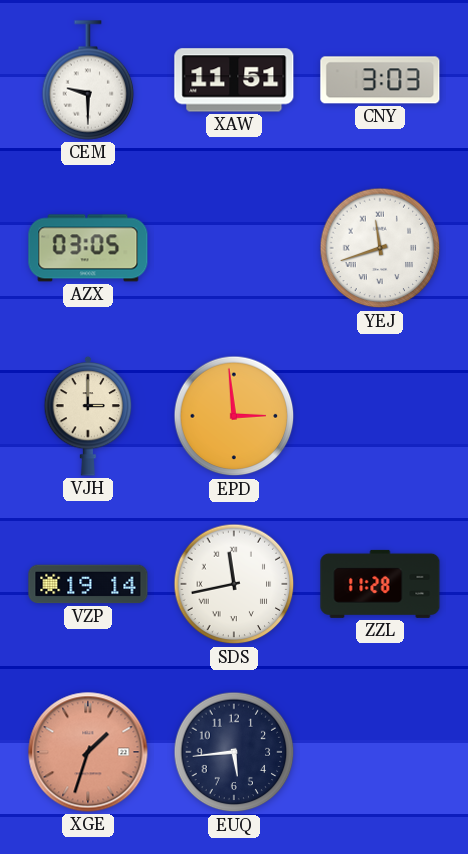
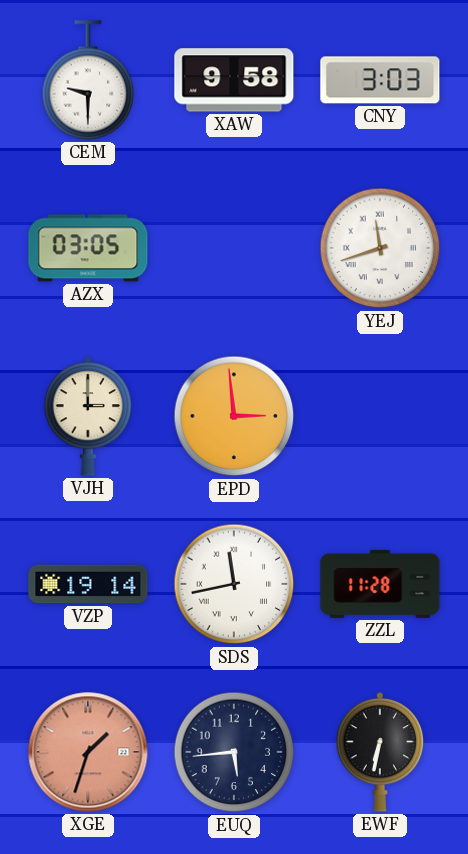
XAW: 11:51 -> 9:58
EWF: none -> 6:32
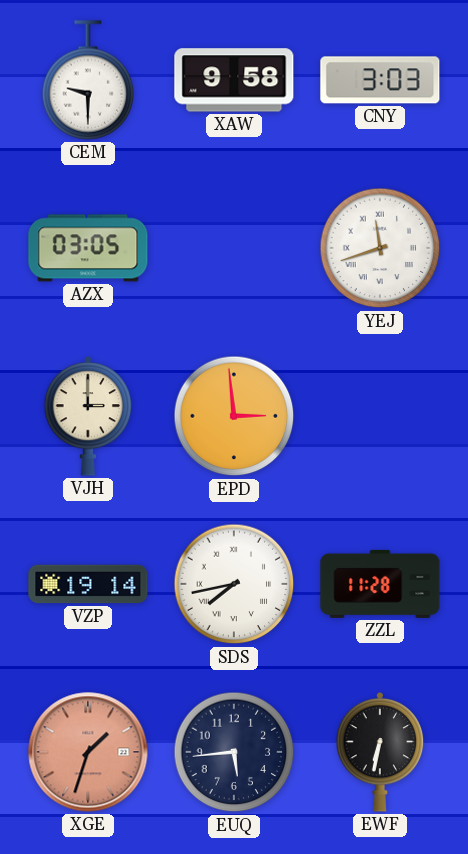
SDS: 11:43 -> 7:43
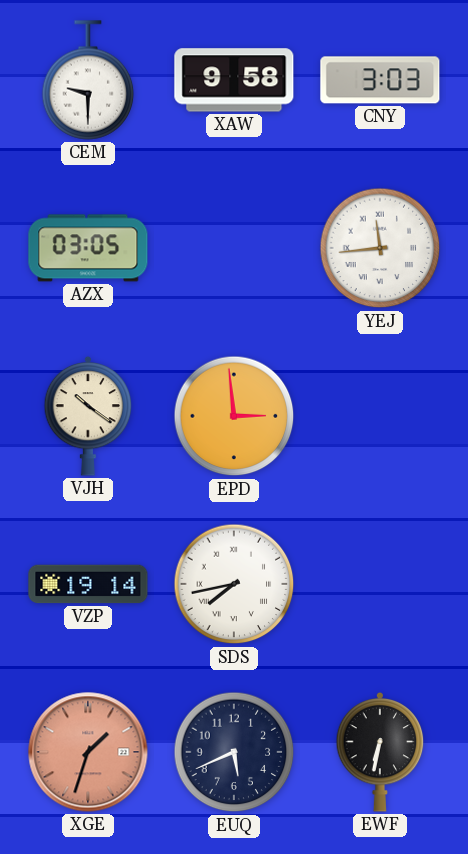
YEJ: 11:42 -> 11:44
VJH: 3:00 -> 10:21
ZZL: 11:28 -> none
EUQ: 5:44 -> 5:41
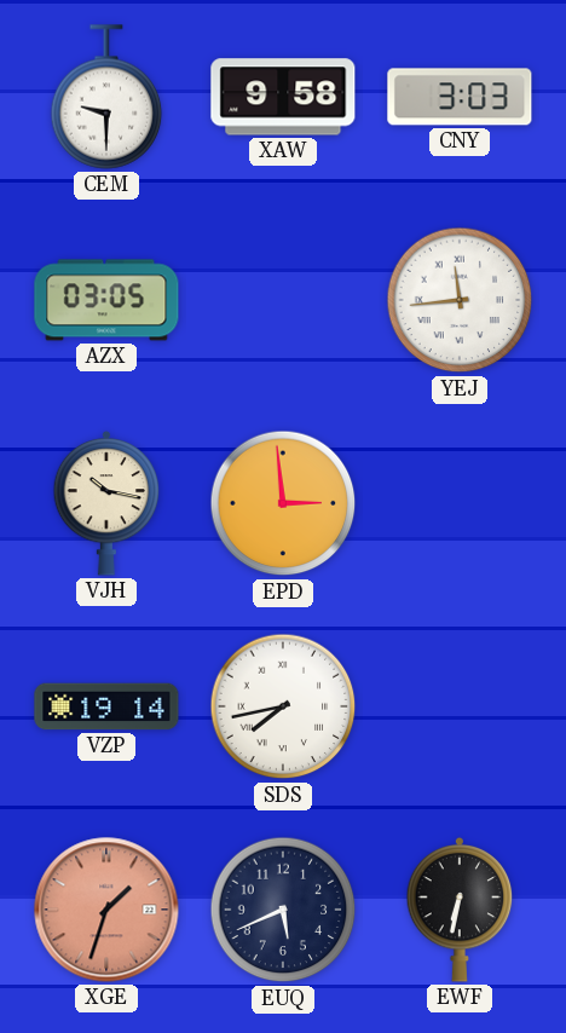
VJH: 10:21 -> 10:17
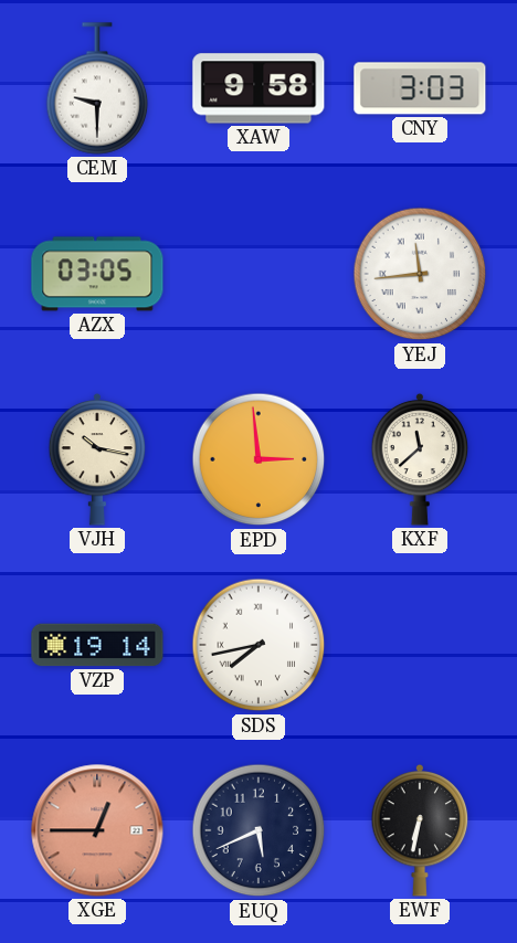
KXF: none -> 11:38
XGE: 1:33 -> 12:45
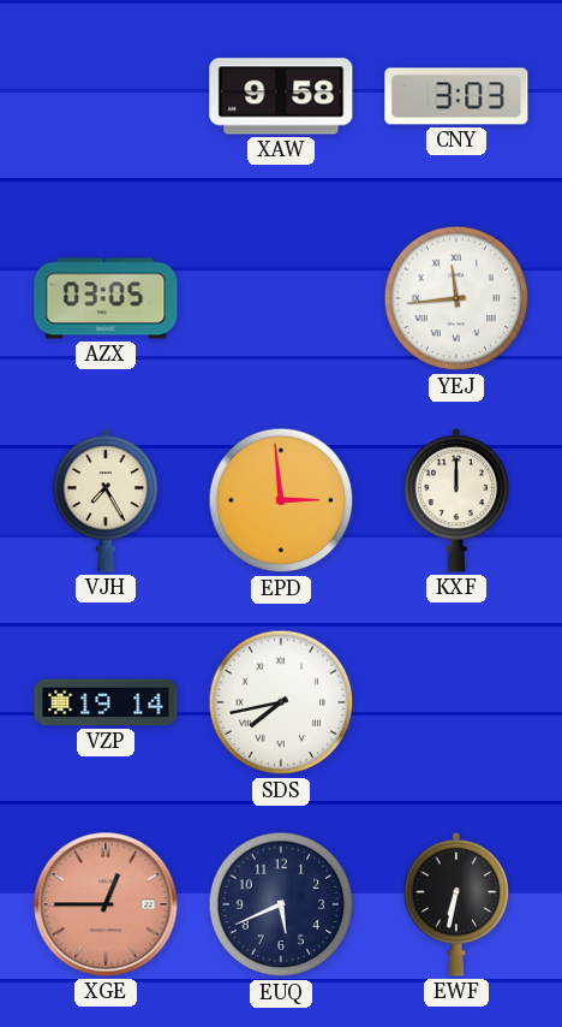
CEM: 9:30 -> none
VJH: 10:17 -> 7:25
KXF: 11:38 -> 12:00
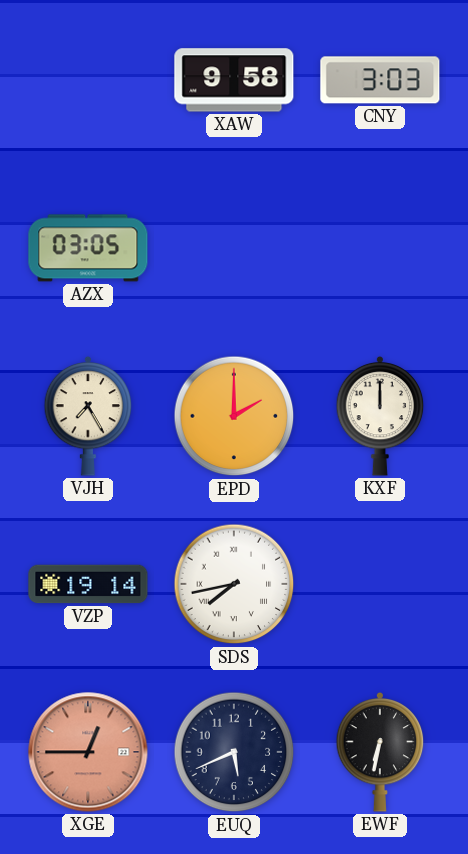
YEJ: 11:44 -> none
EPD: 2:59 -> 2:00
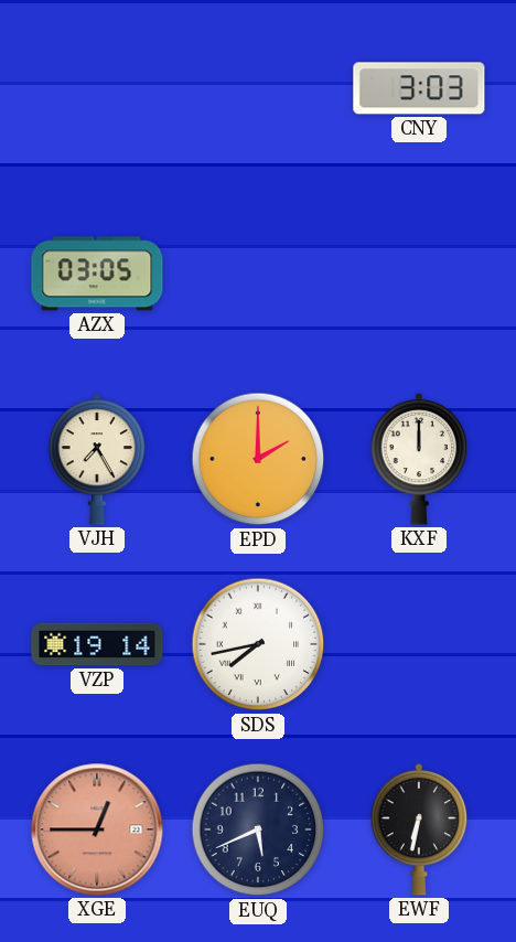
XAW: 9:58 -> none
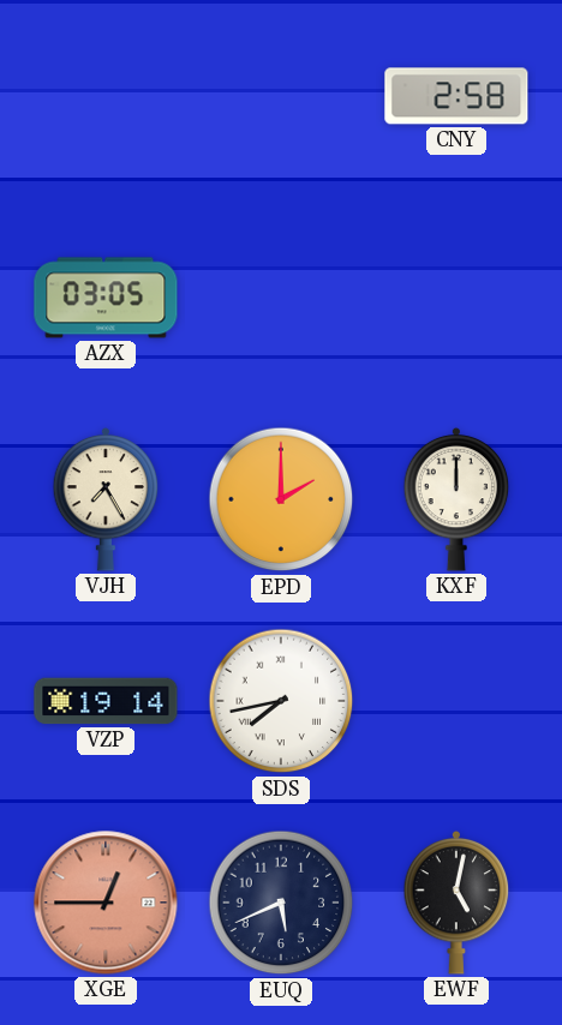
CNY: 3:03 -> 2:58
EWF: 6:32 -> 5:02
